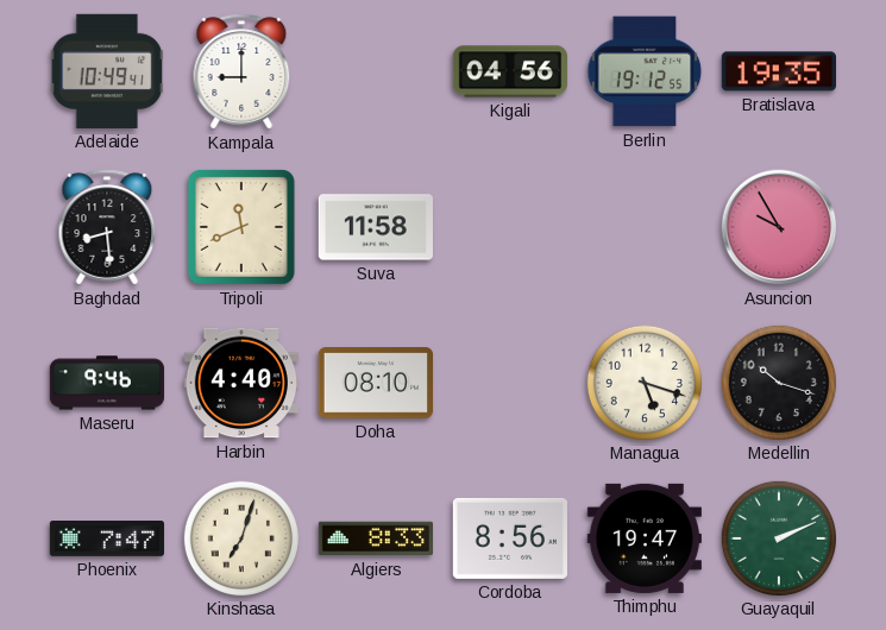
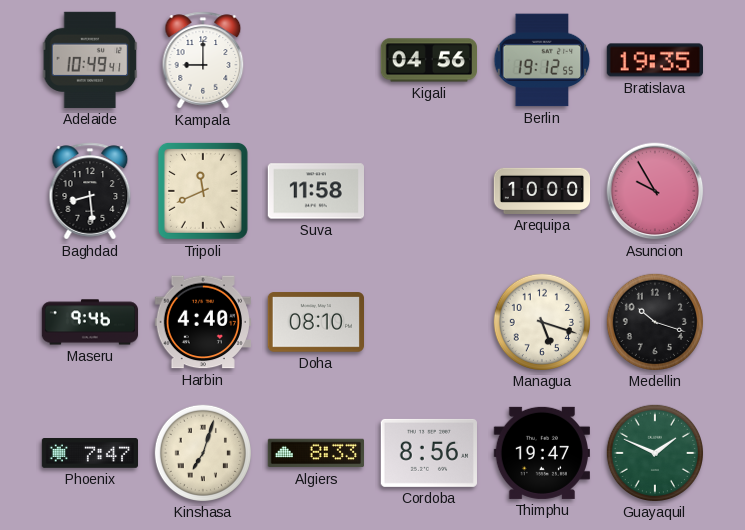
Arequipa: none -> 10:00
Guayaquil: 2:11 -> 1:49
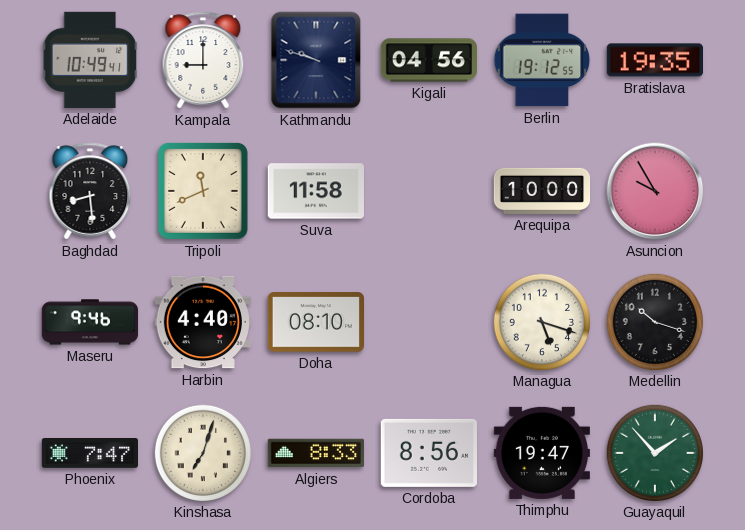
Kathmandu: none -> 9:48
Guayaquil: 1:49 -> 1:53
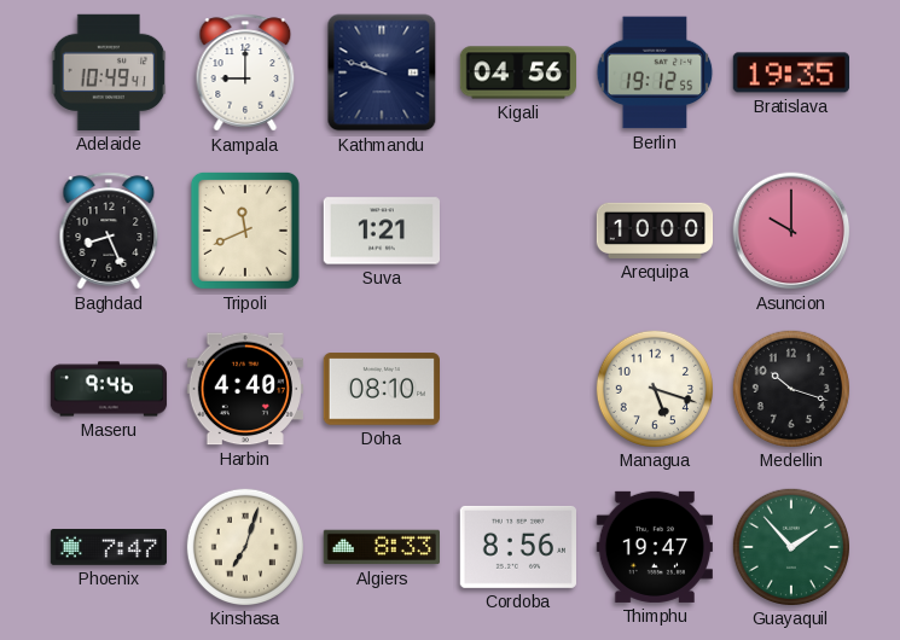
Baghdad: 8:29 -> 8:26
Suva: 11:58 -> 1:21
Asuncion: 9:55 -> 10:00
